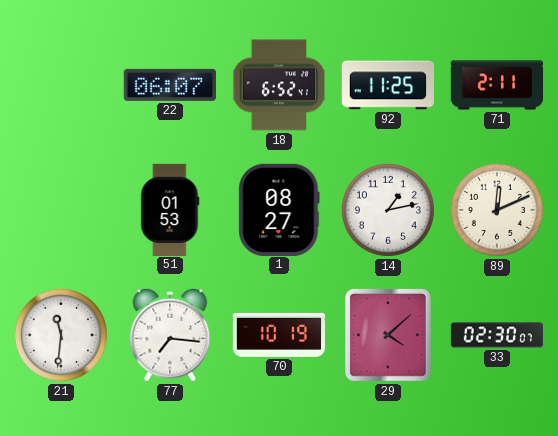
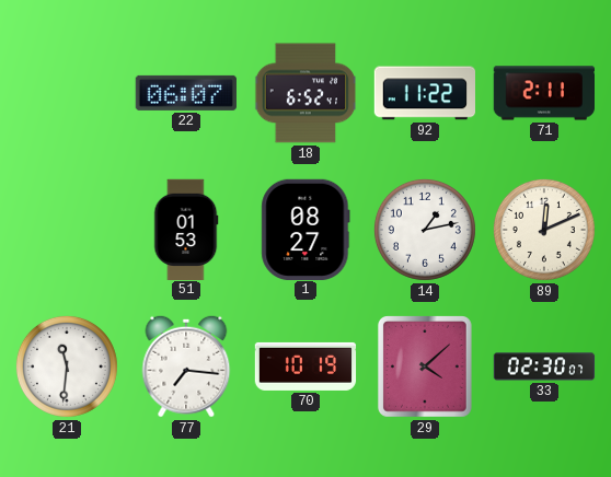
92: 11:25 -> 11:22
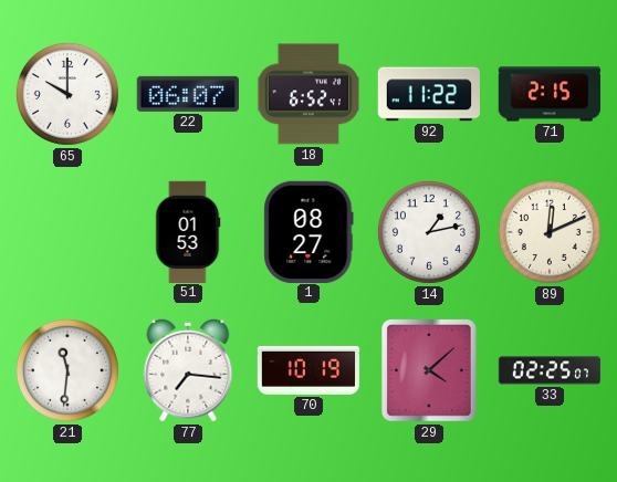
65: none -> 10:00
71: 2:11 -> 2:15
33: 02:30 -> 02:25
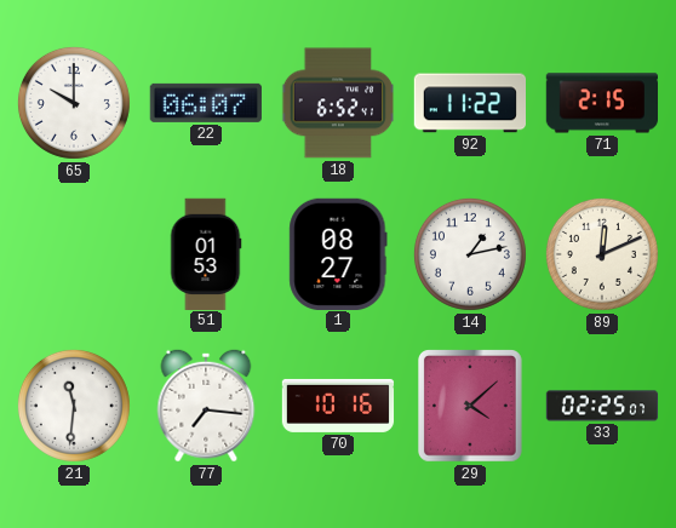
70: 10:19 -> 10:16
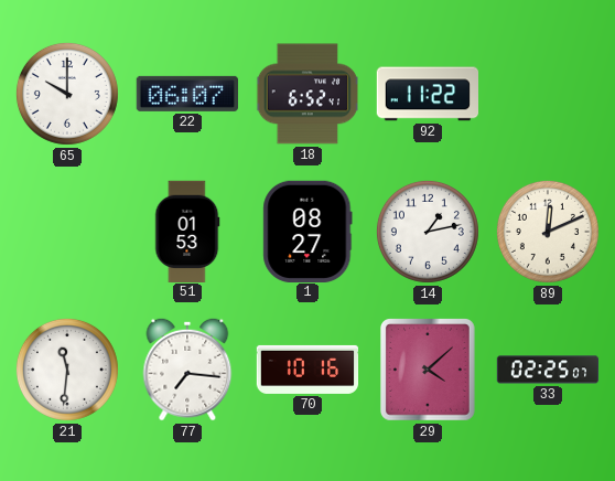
71: 2:15 -> none
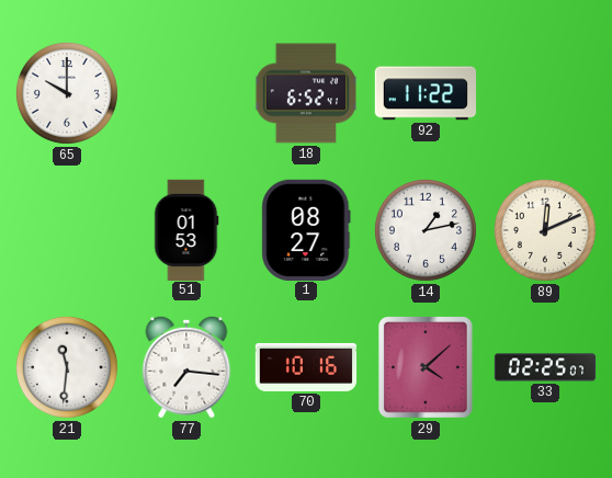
22: 06:07 -> none
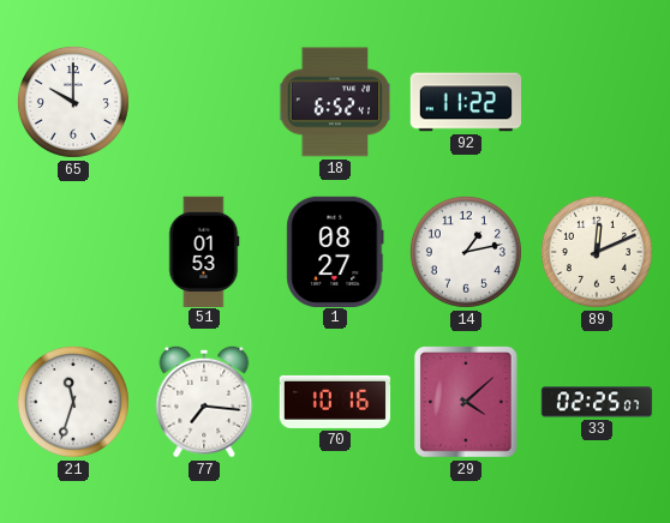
21: 11:31 -> 11:33
